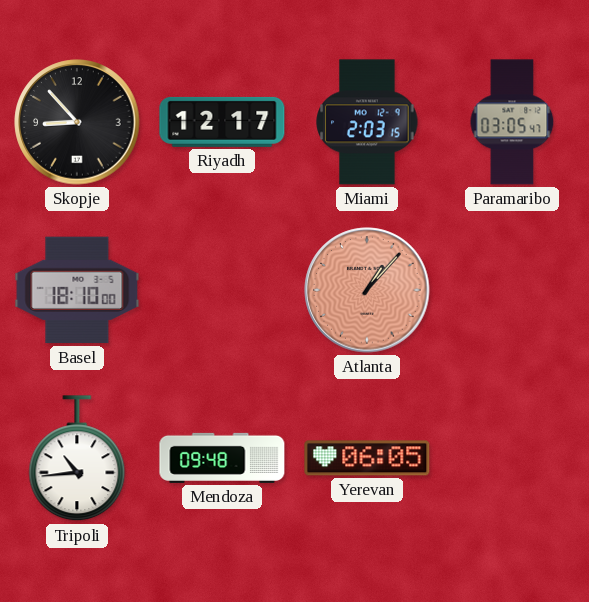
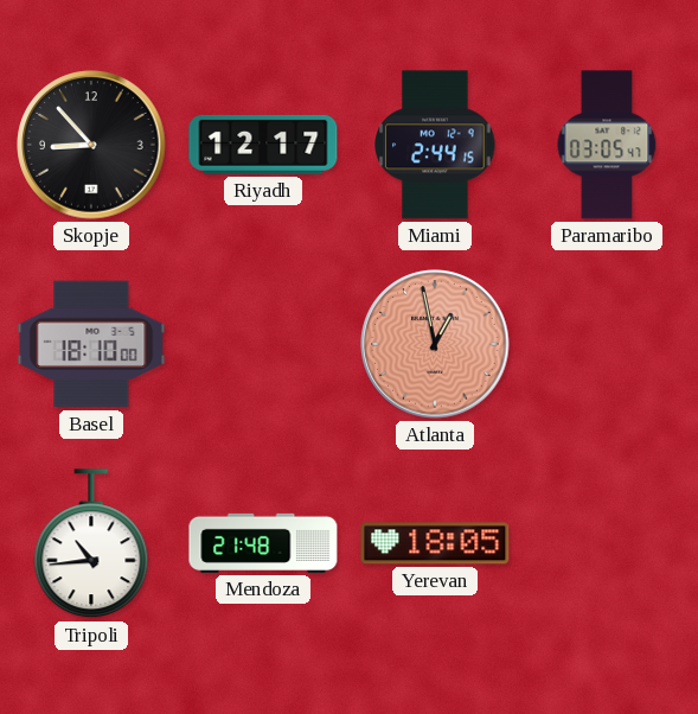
Miami: 2:03 -> 2:44
Atlanta: 1:07 -> 12:58
Mendoza: 09:48 -> 21:48
Yerevan: 06:05 -> 18:05
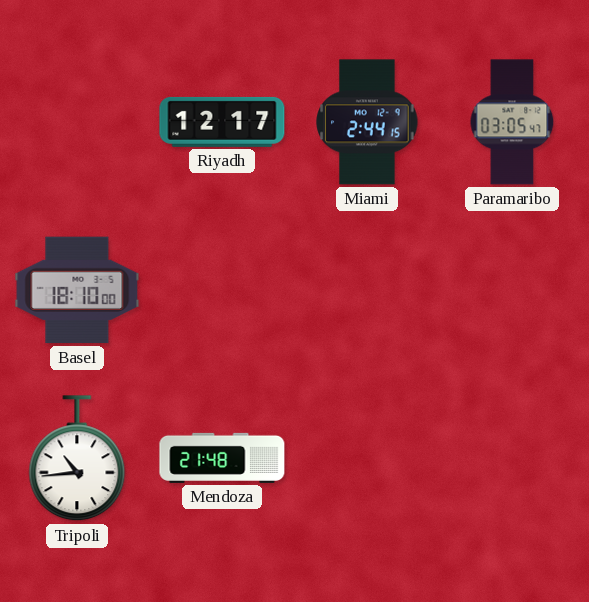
Skopje: 8:53 -> none
Atlanta: 12:58 -> none
Yerevan: 18:05 -> none
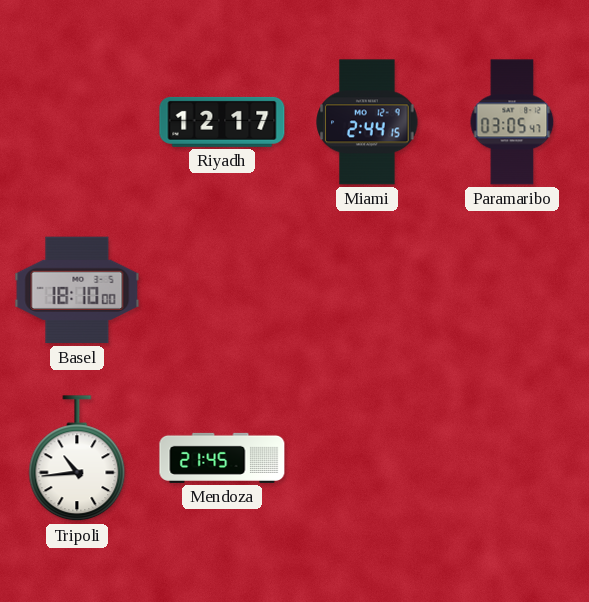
Mendoza: 21:48 -> 21:45
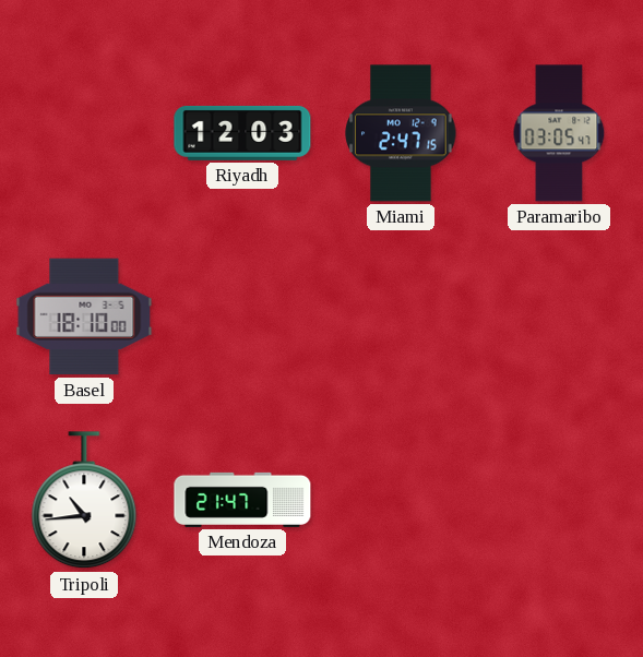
Riyadh: 12:17 -> 12:03
Miami: 2:44 -> 2:47
Mendoza: 21:45 -> 21:47
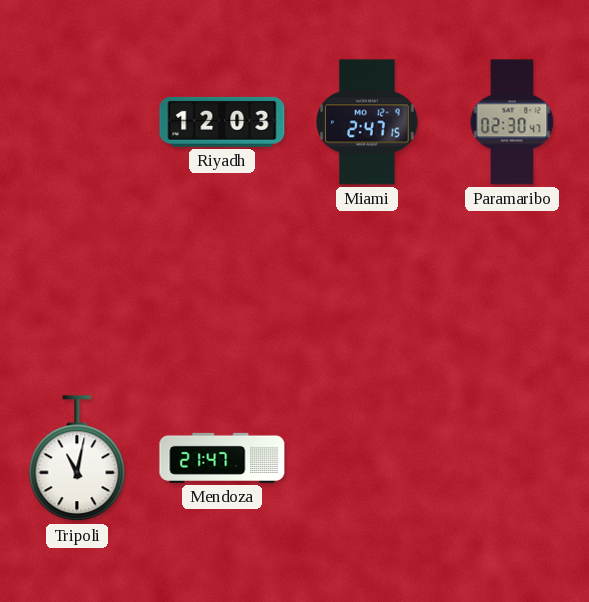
Paramaribo: 03:05 -> 02:30
Basel: 18:10 -> none
Tripoli: 10:44 -> 11:02
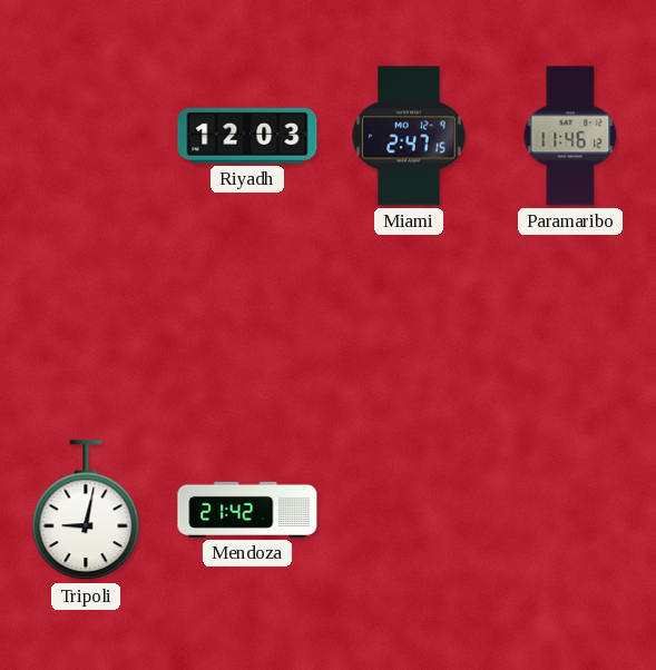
Paramaribo: 02:30 -> 11:46
Tripoli: 11:02 -> 9:02
Mendoza: 21:47 -> 21:42
